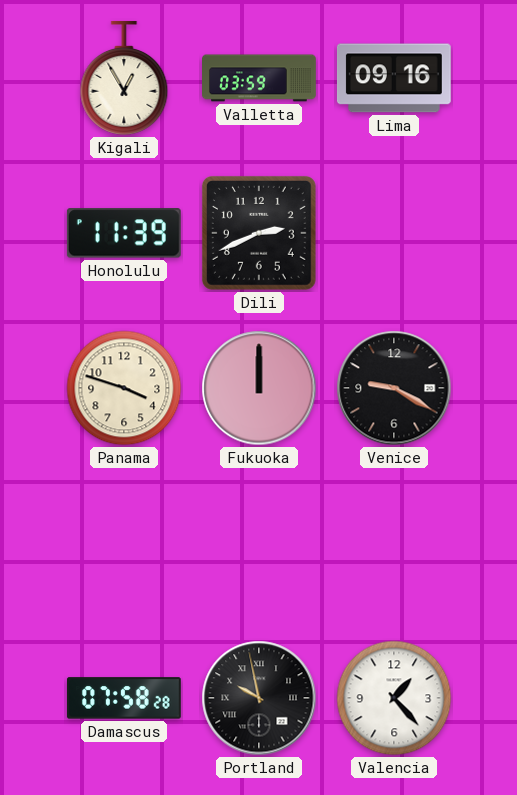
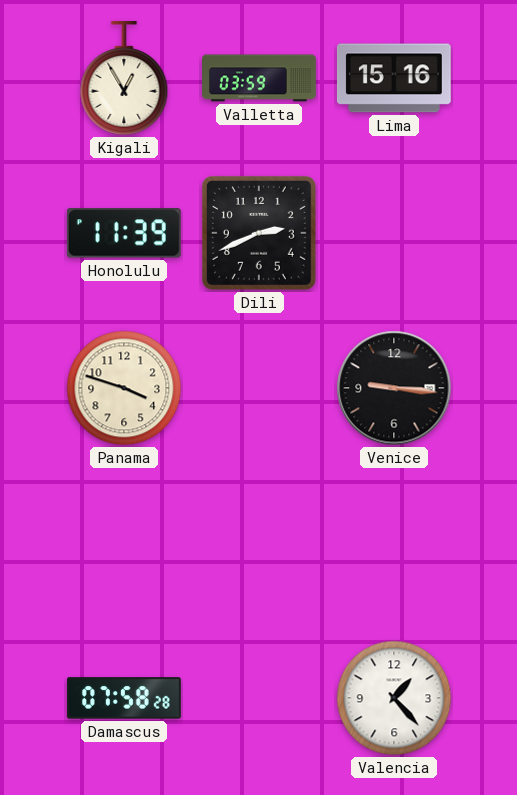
Lima: 09:16 -> 15:16
Fukuoka: 12:00 -> none
Venice: 9:20 -> 9:16
Portland: 9:58 -> none
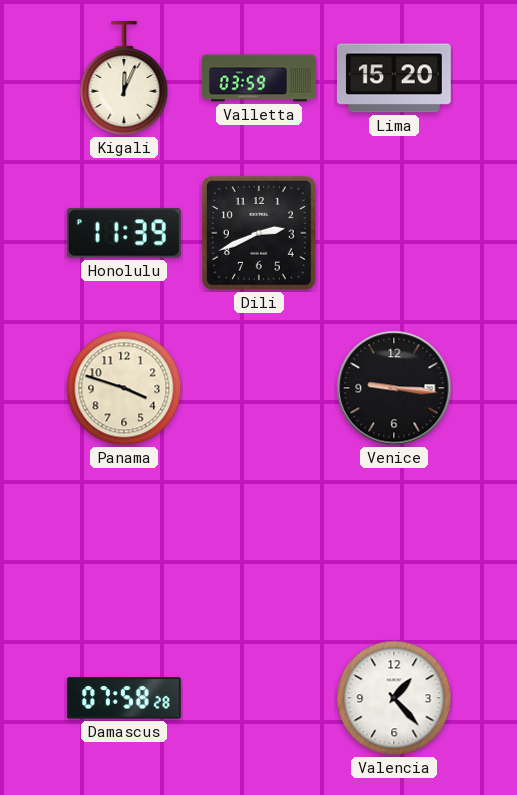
Kigali: 12:55 -> 12:04
Lima: 15:16 -> 15:20
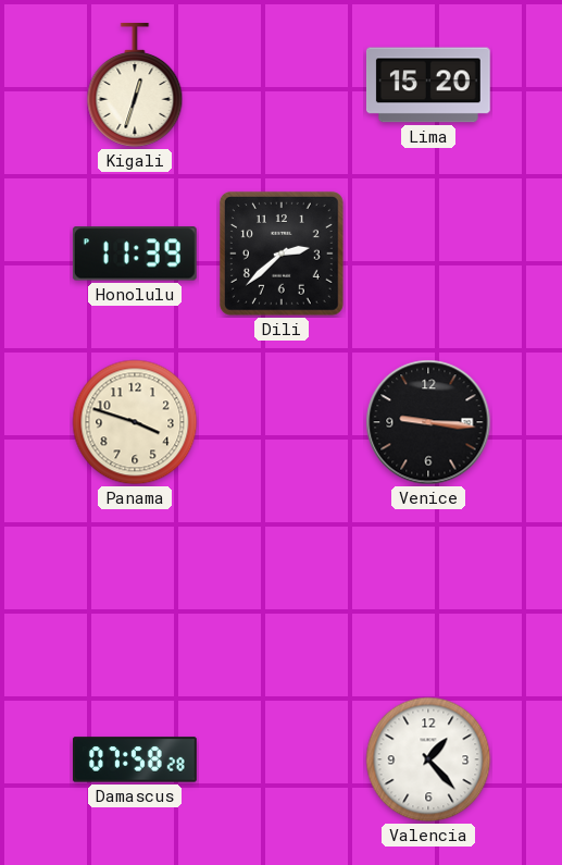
Kigali: 12:04 -> 12:33
Valletta: 03:59 -> none
Dili: 2:41 -> 2:38
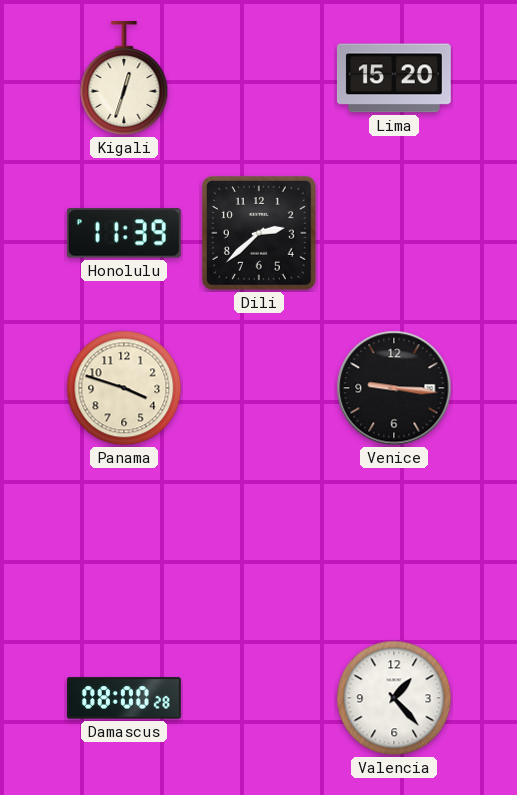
Damascus: 07:58 -> 08:00
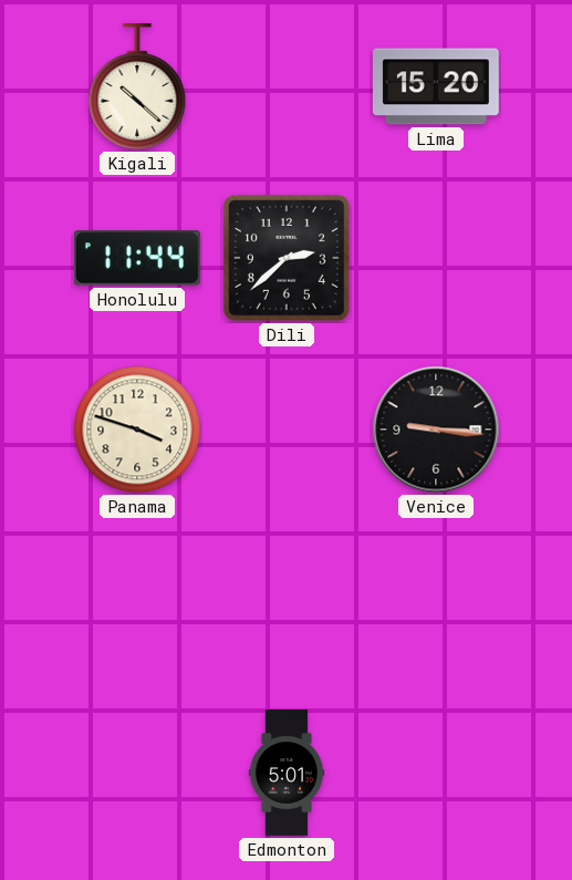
Kigali: 12:33 -> 10:22
Honolulu: 11:39 -> 11:44
Damascus: 08:00 -> none
Edmonton: none -> 5:01
Valencia: 1:23 -> none
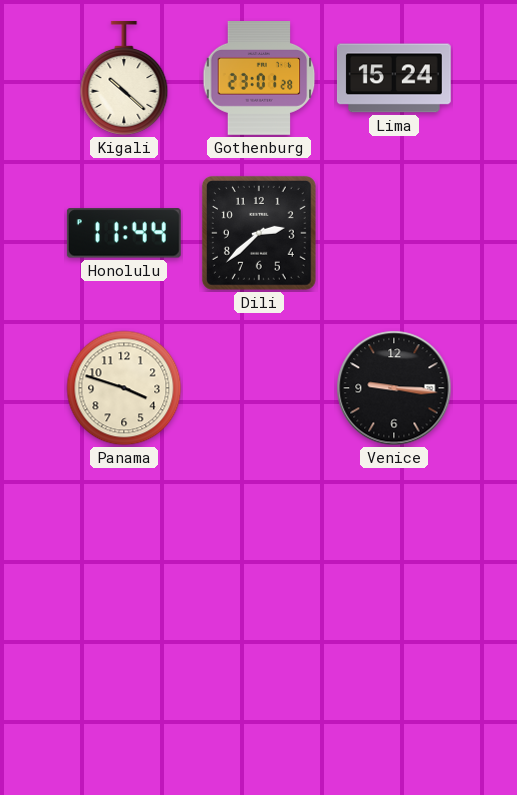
Gothenburg: none -> 23:01
Lima: 15:20 -> 15:24
Edmonton: 5:01 -> none
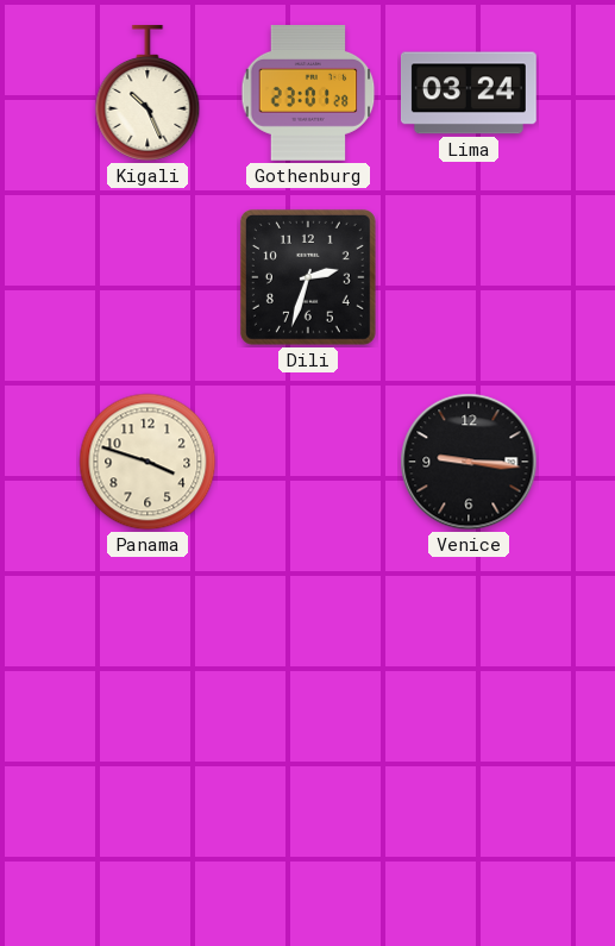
Kigali: 10:22 -> 10:26
Lima: 15:24 -> 03:24
Honolulu: 11:44 -> none
Dili: 2:38 -> 2:33
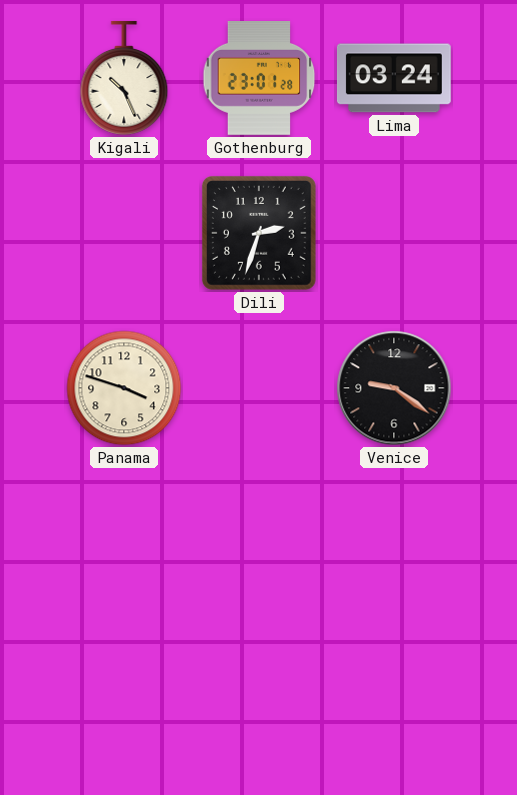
Venice: 9:16 -> 9:21
